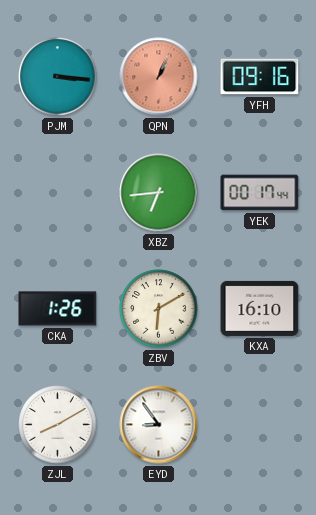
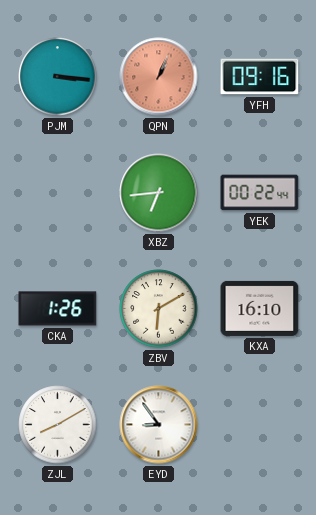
YEK: 00:17 -> 00:22
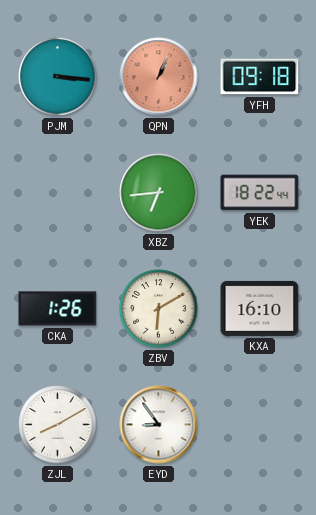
YFH: 09:16 -> 09:18
YEK: 00:22 -> 18:22
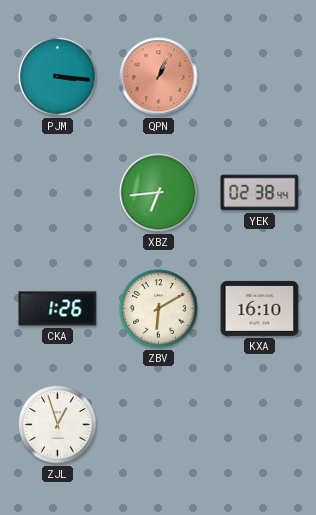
YFH: 09:18 -> none
YEK: 18:22 -> 02:38
ZJL: 8:10 -> 12:57
EYD: 8:54 -> none
